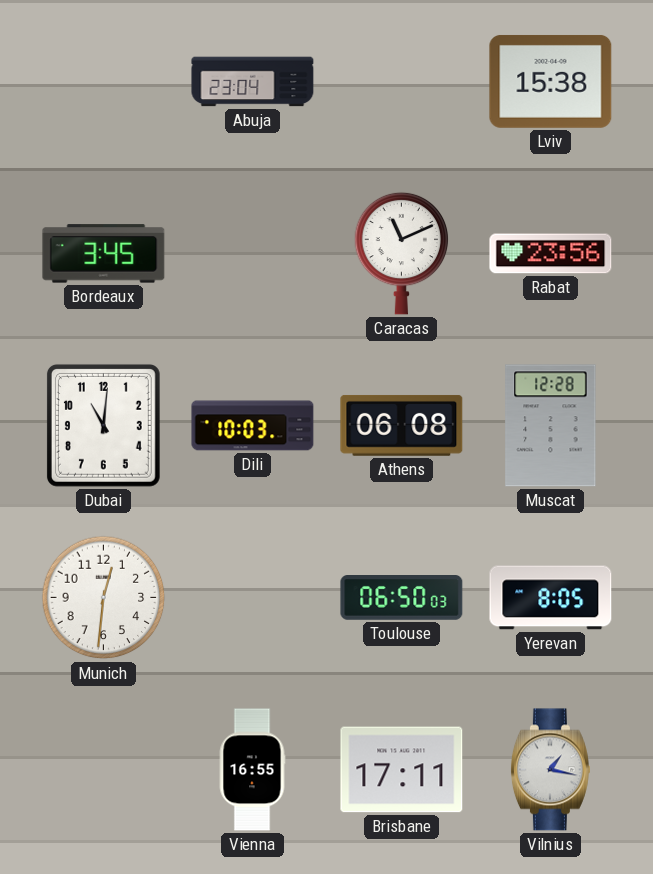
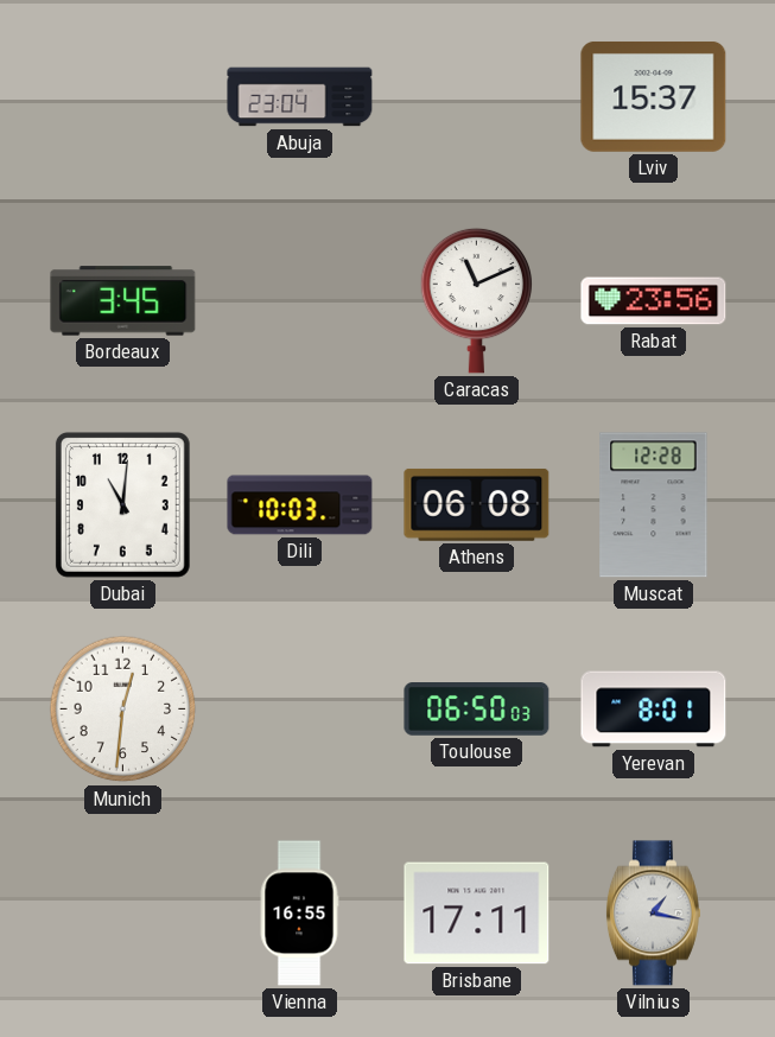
Lviv: 15:38 -> 15:37
Yerevan: 8:05 -> 8:01
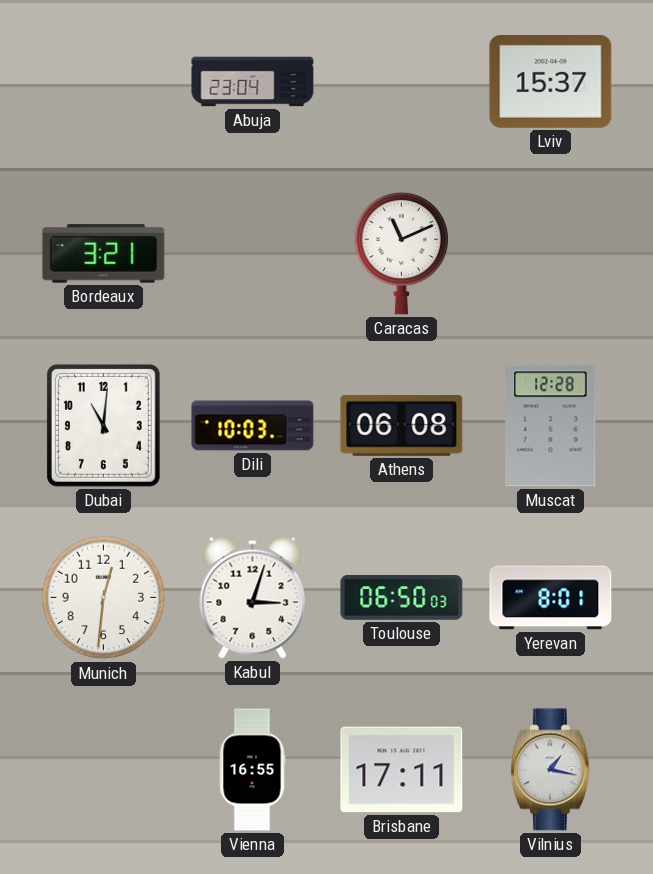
Bordeaux: 3:45 -> 3:21
Rabat: 23:56 -> none
Kabul: none -> 3:03
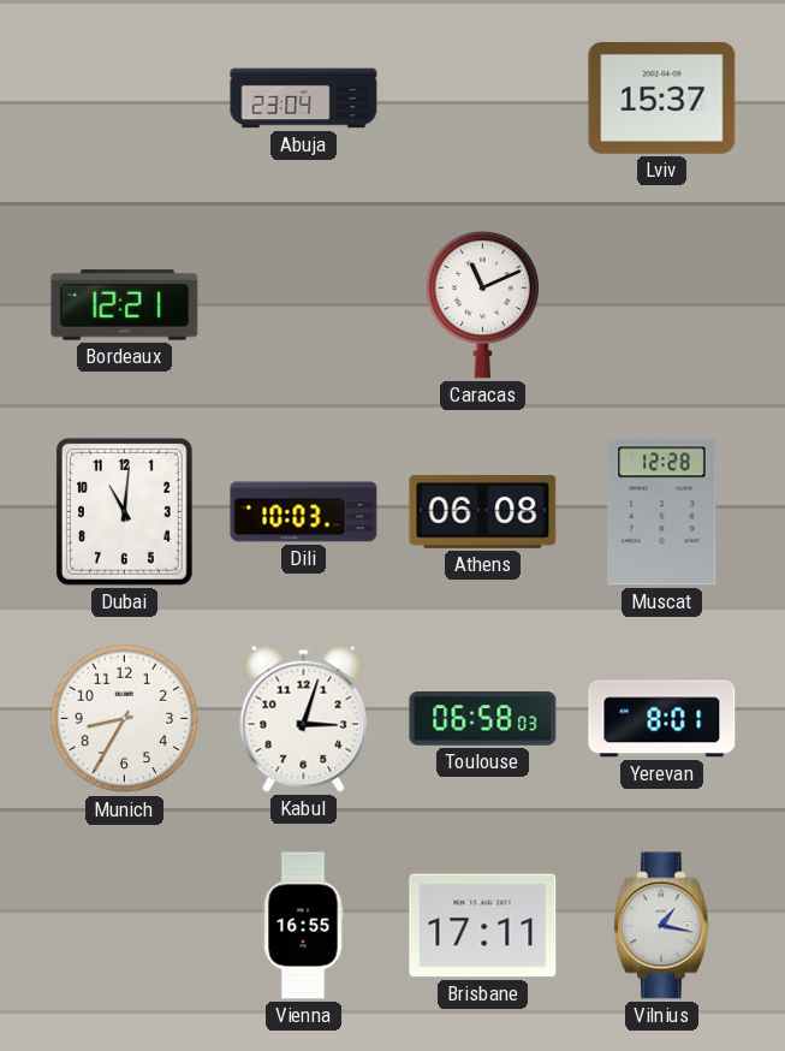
Bordeaux: 3:21 -> 12:21
Munich: 12:31 -> 8:35
Toulouse: 06:50 -> 06:58
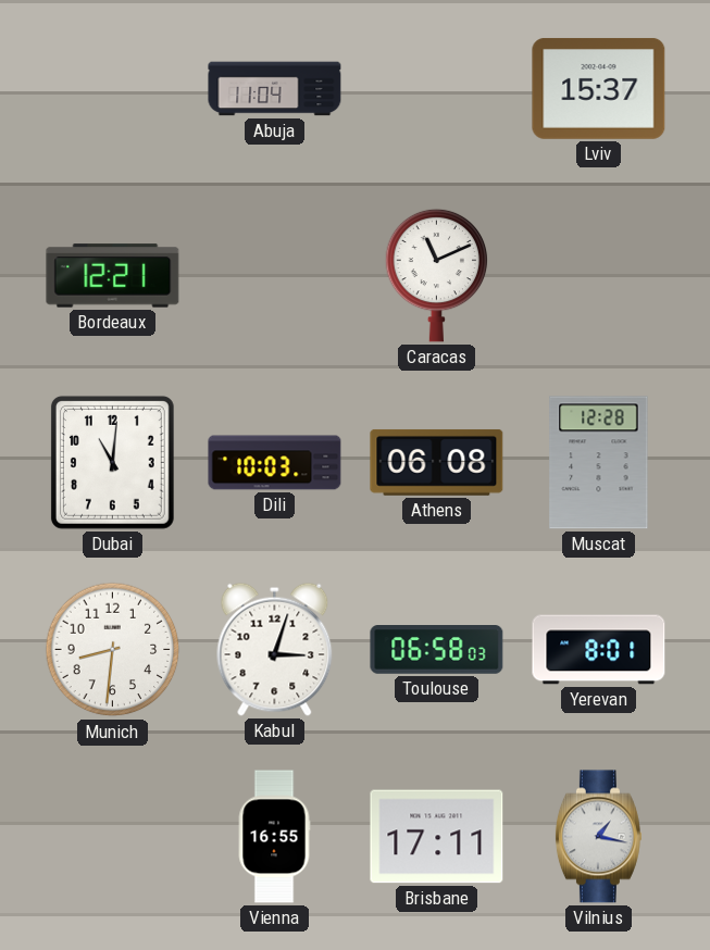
Abuja: 23:04 -> 11:04
Munich: 8:35 -> 8:31
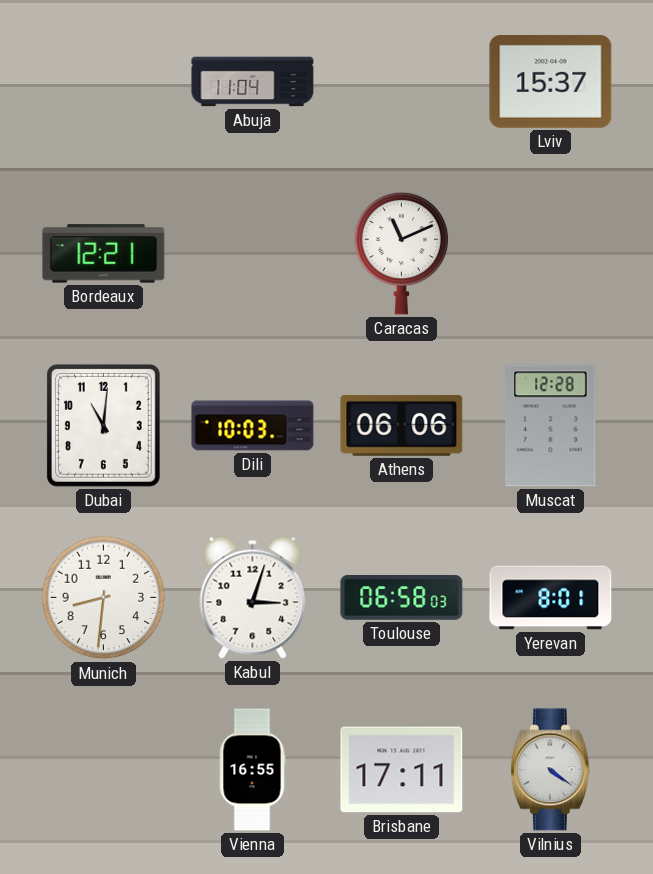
Athens: 06:08 -> 06:06
Vilnius: 1:17 -> 4:21
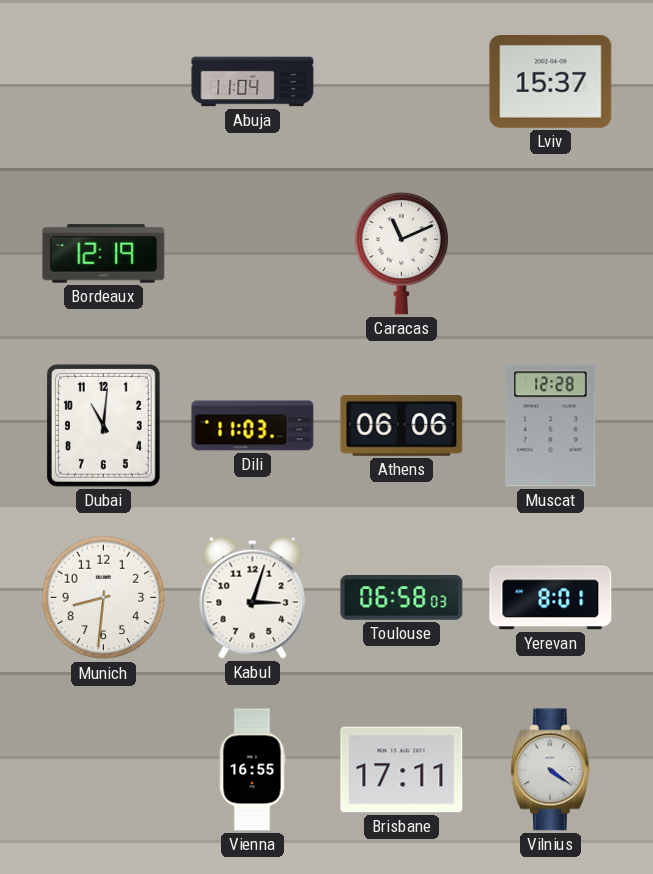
Bordeaux: 12:21 -> 12:19
Dili: 10:03 -> 11:03
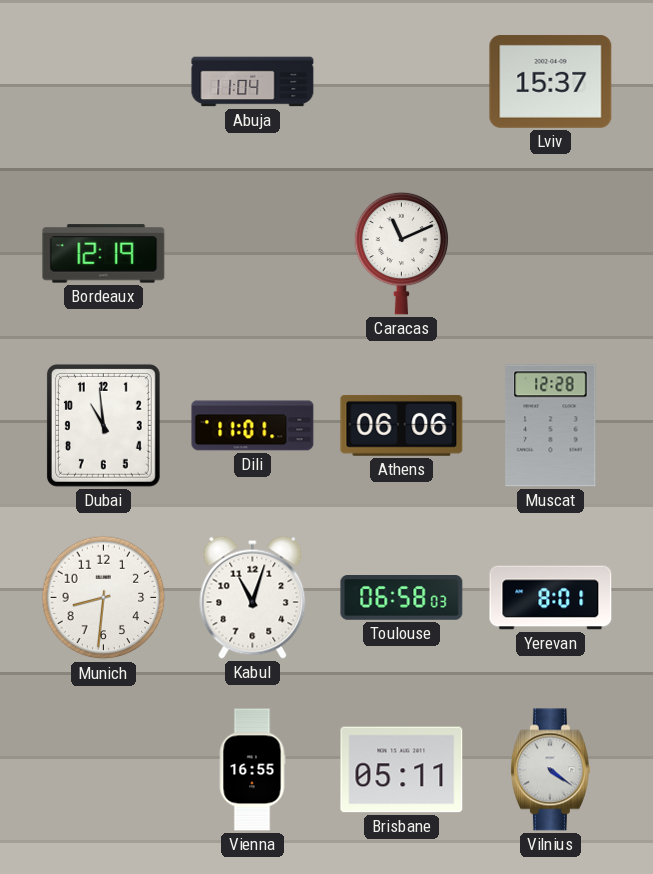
Dubai: 11:01 -> 10:59
Dili: 11:03 -> 11:01
Kabul: 3:03 -> 11:03
Brisbane: 17:11 -> 05:11
